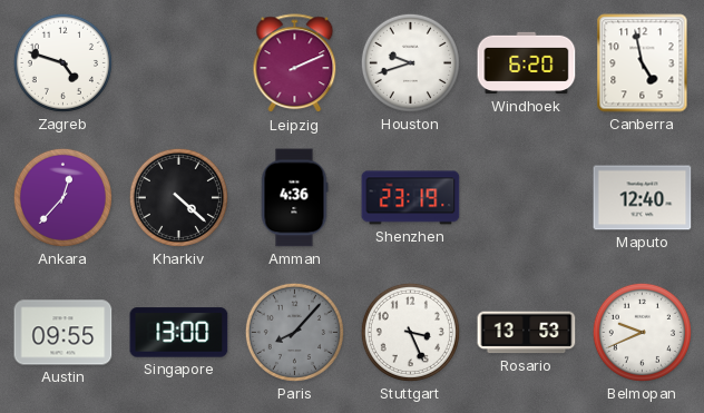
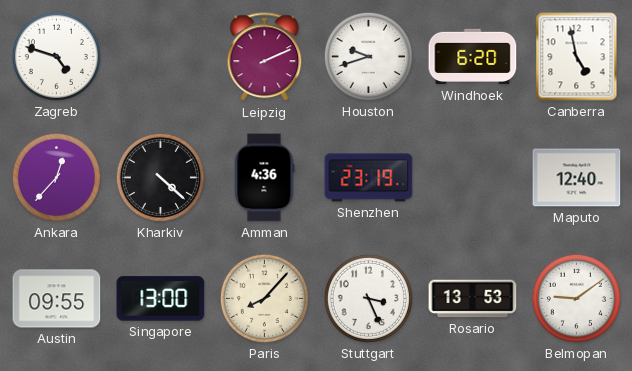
Paris dial: grey -> cream
Belmopan: 9:41 -> 9:09
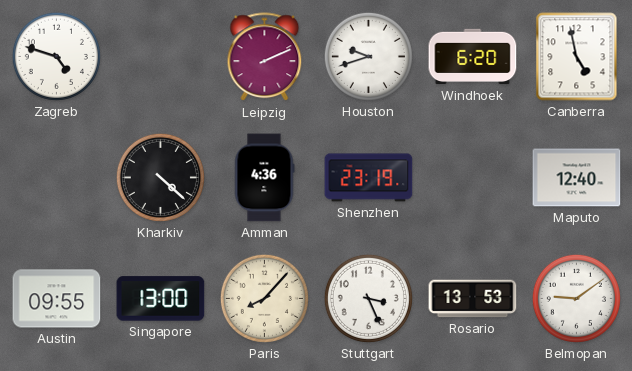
Ankara: 12:37 -> none
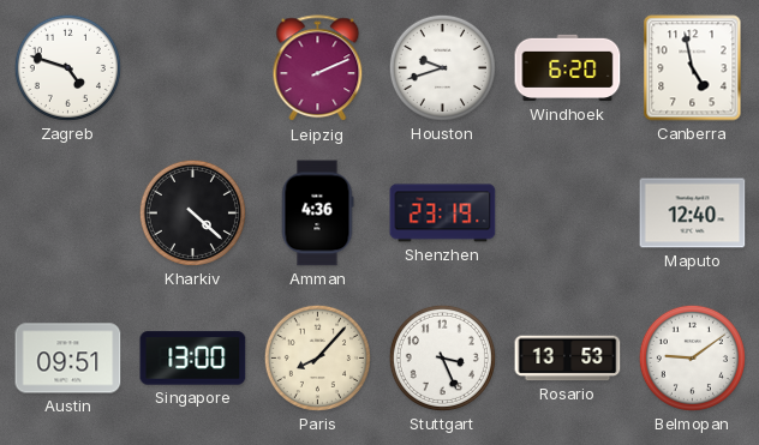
Austin: 09:55 -> 09:51
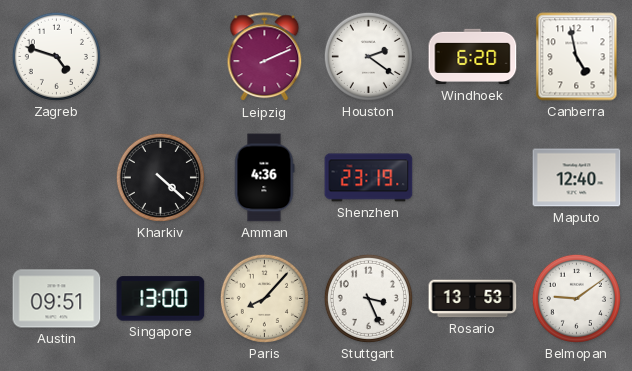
Houston: 9:42 -> 2:21
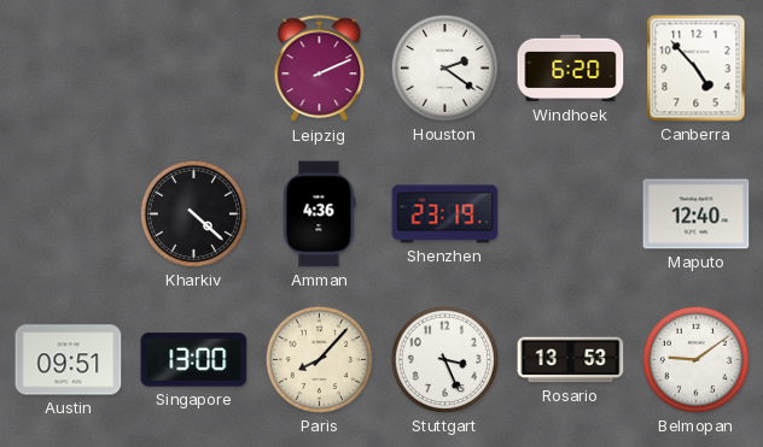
Zagreb: 4:48 -> none
Canberra: 4:58 -> 4:53
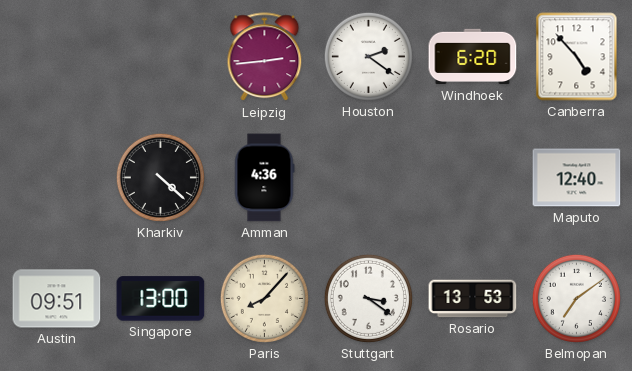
Leipzig: 2:11 -> 2:44
Shenzhen: 23:19 -> none
Stuttgart: 3:26 -> 3:21
Belmopan: 9:09 -> 7:09
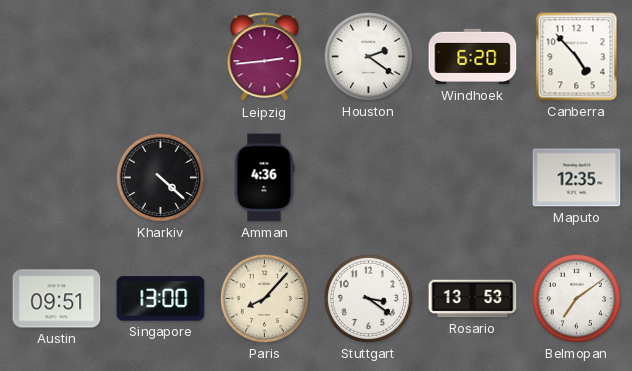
Maputo: 12:40 -> 12:35
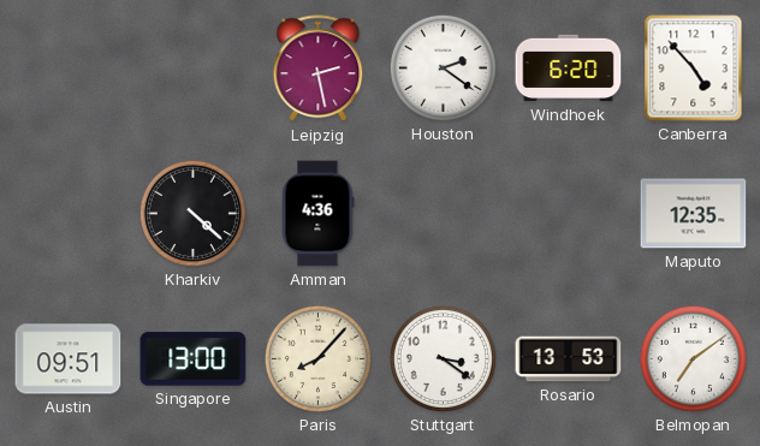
Leipzig: 2:44 -> 2:28
